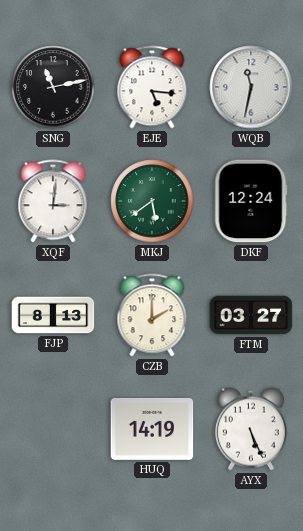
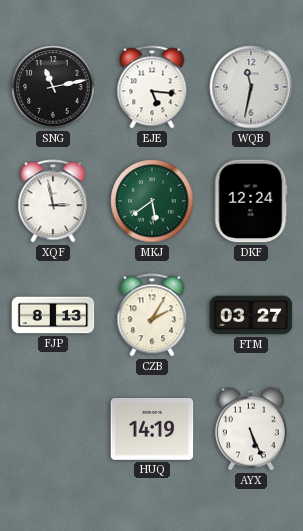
XQF: 3:01 -> 2:58
CZB: 2:00 -> 2:05
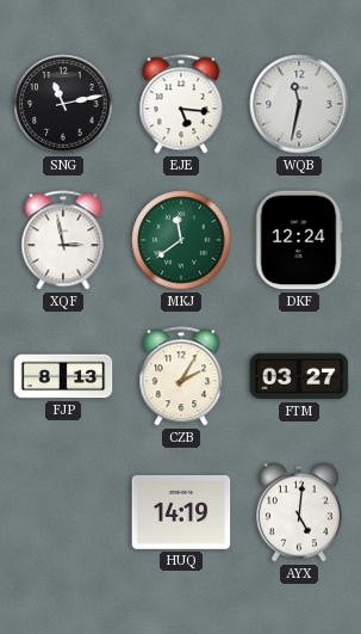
MKJ: 5:39 -> 11:39
AYX: 5:26 -> 5:01
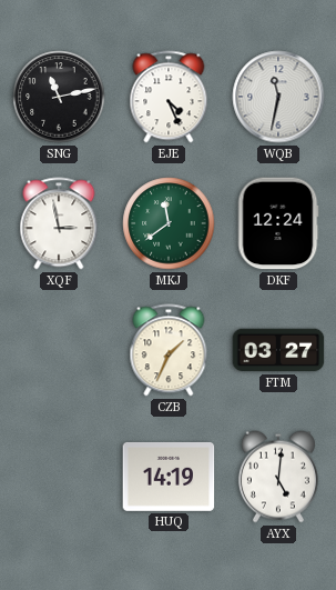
EJE: 5:16 -> 4:26
FJP: 8:13 -> none
CZB: 2:05 -> 1:34
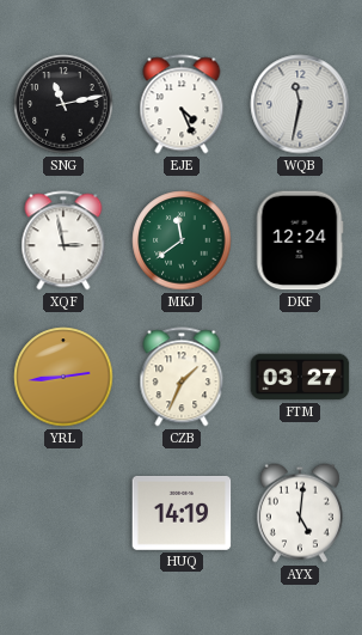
YRL: none -> 2:44
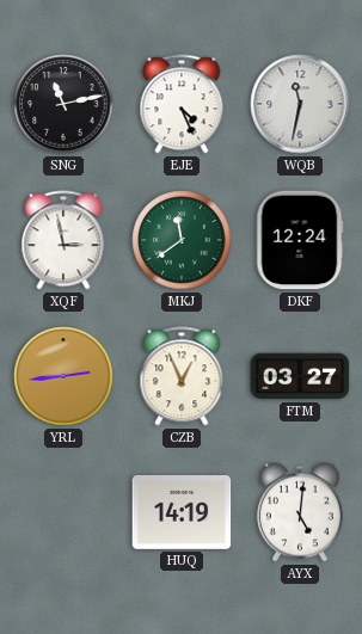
CZB: 1:34 -> 12:56
